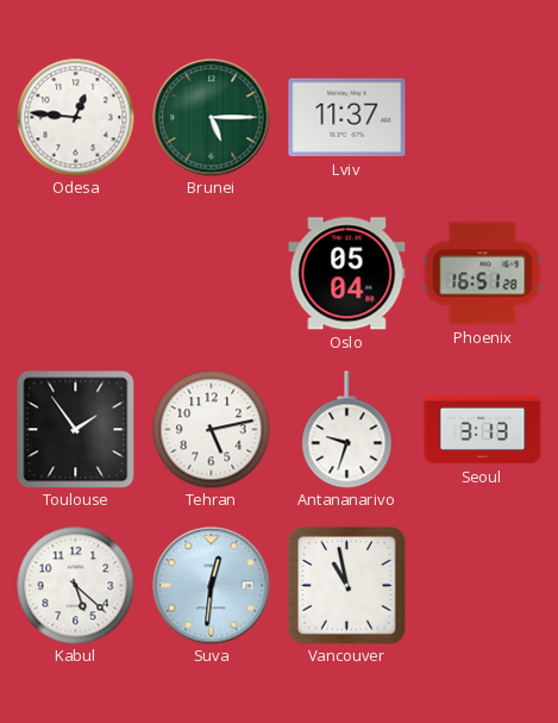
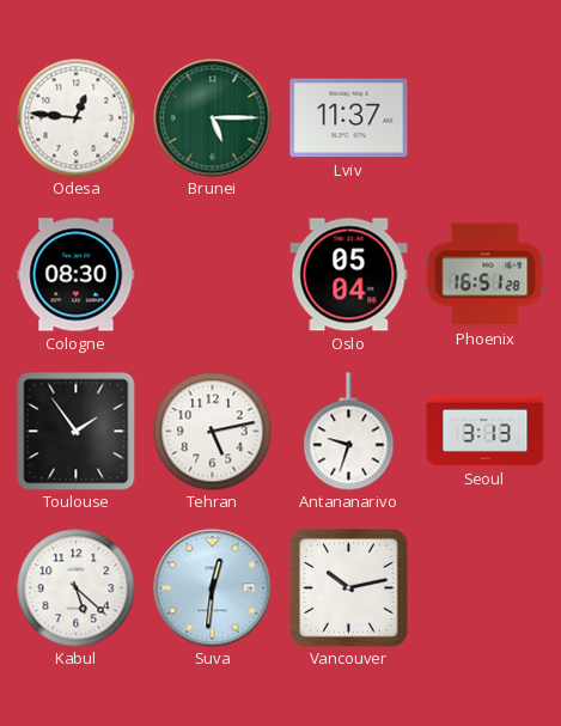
Cologne: none -> 08:30
Vancouver: 10:58 -> 10:13
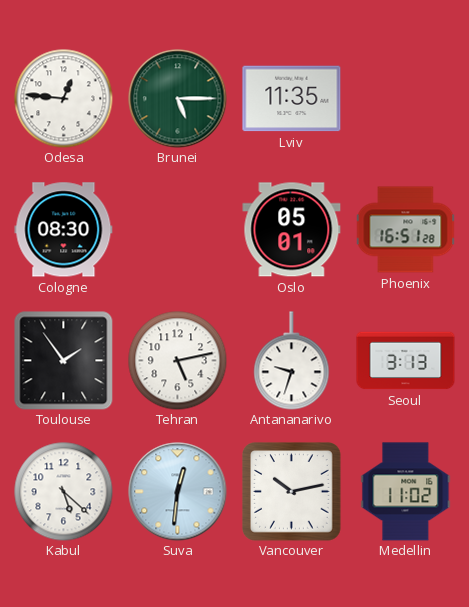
Lviv: 11:37 -> 11:35
Oslo: 05:04 -> 05:01
Medellin: none -> 11:02
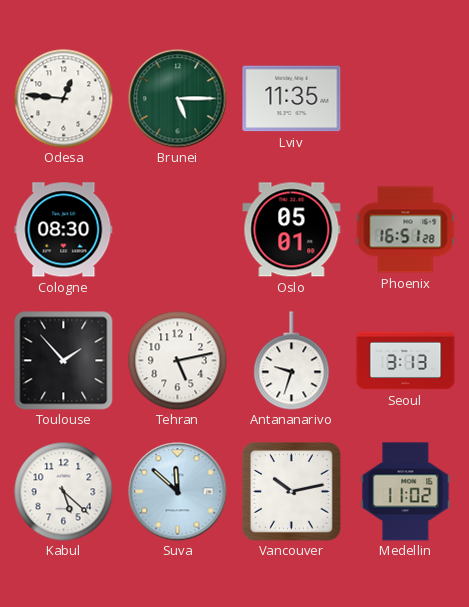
Toulouse: 1:54 -> 1:53
Suva: 12:31 -> 11:52
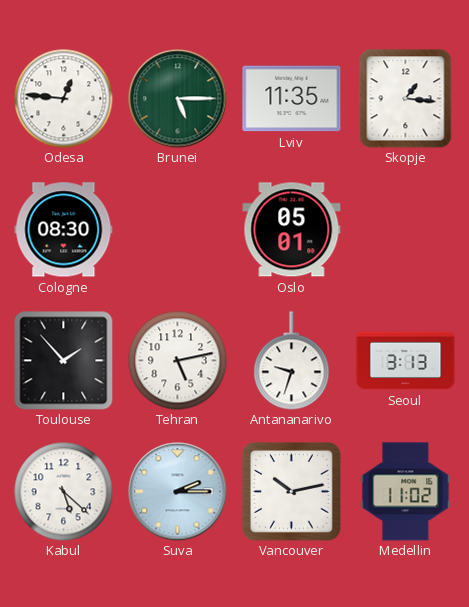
Skopje: none -> 1:16
Phoenix: 16:51 -> none
Suva: 11:52 -> 2:15
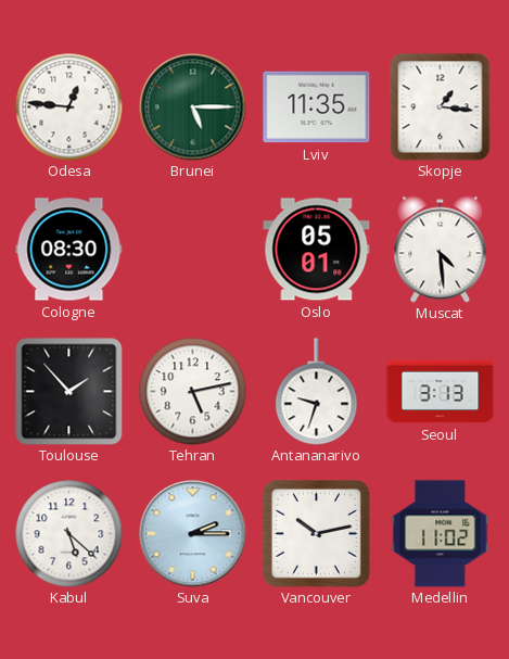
Muscat: none -> 4:29
